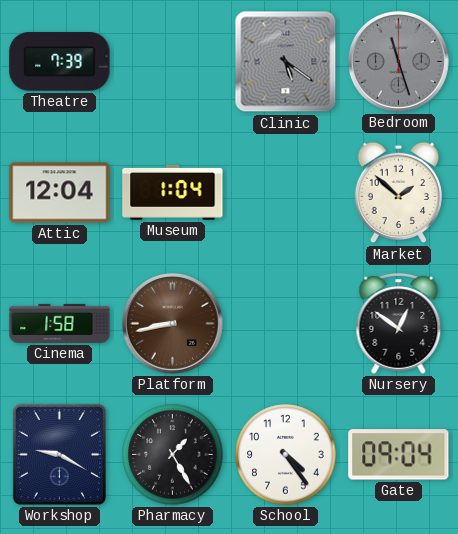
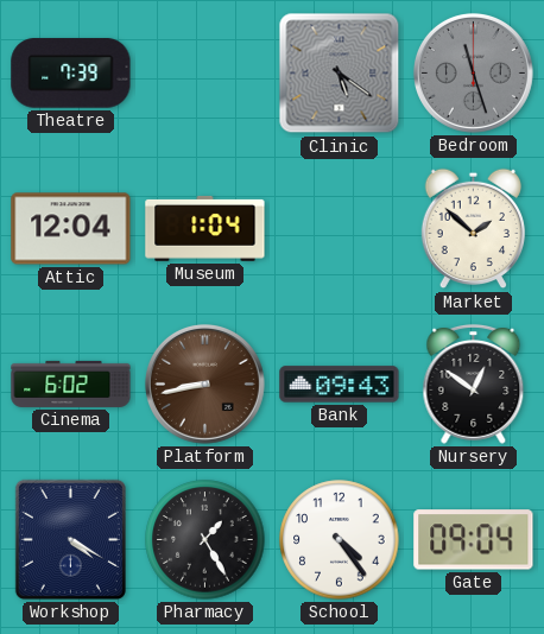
Cinema: 1:58 -> 6:02
Bank: none -> 09:43
Workshop: 9:20 -> 4:20
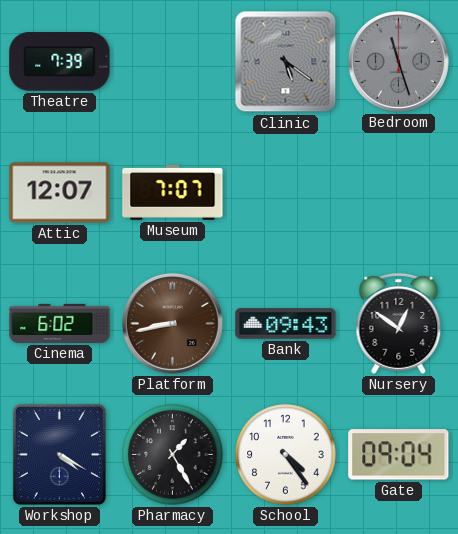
Attic: 12:04 -> 12:07
Museum: 1:04 -> 7:07
Market: 1:52 -> none
